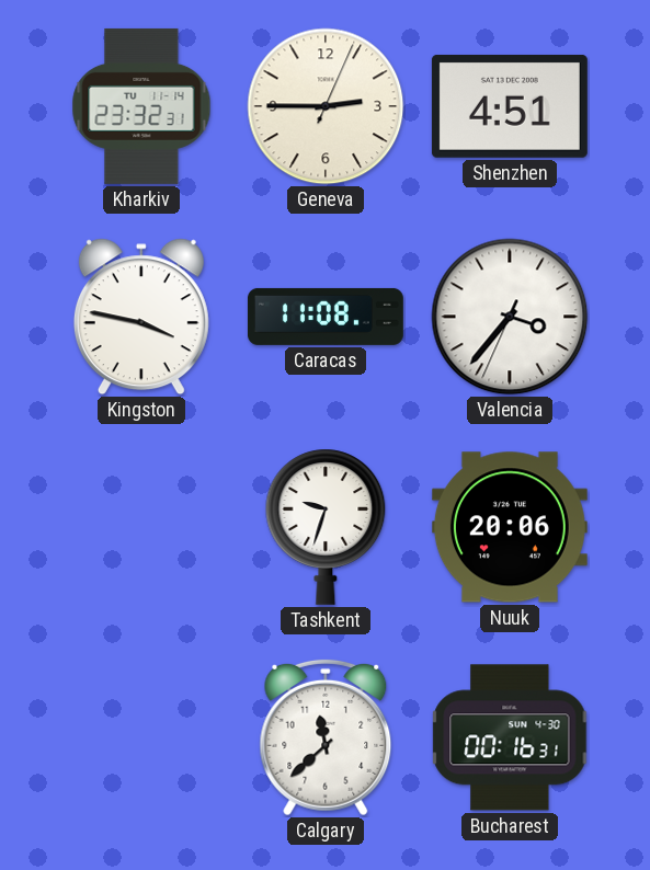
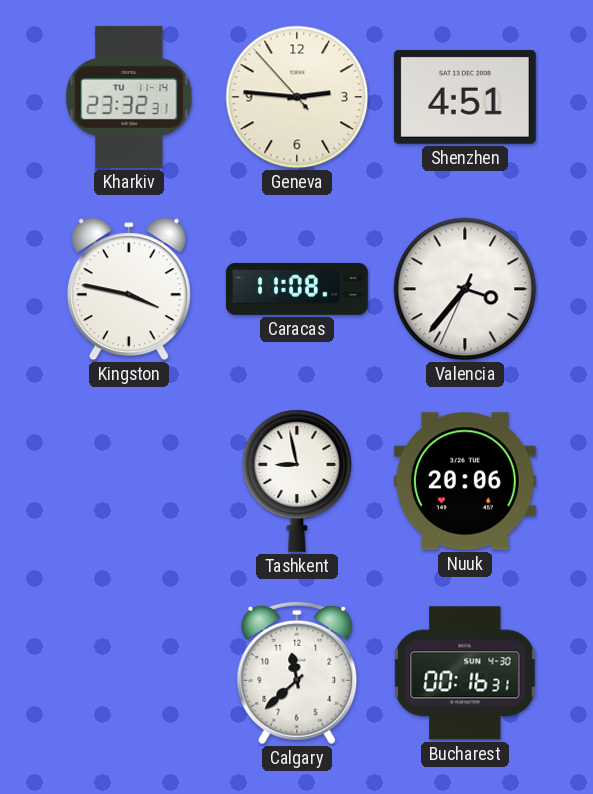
Geneva: 2:45:04 -> 2:45:53
Tashkent: 9:33 -> 8:58
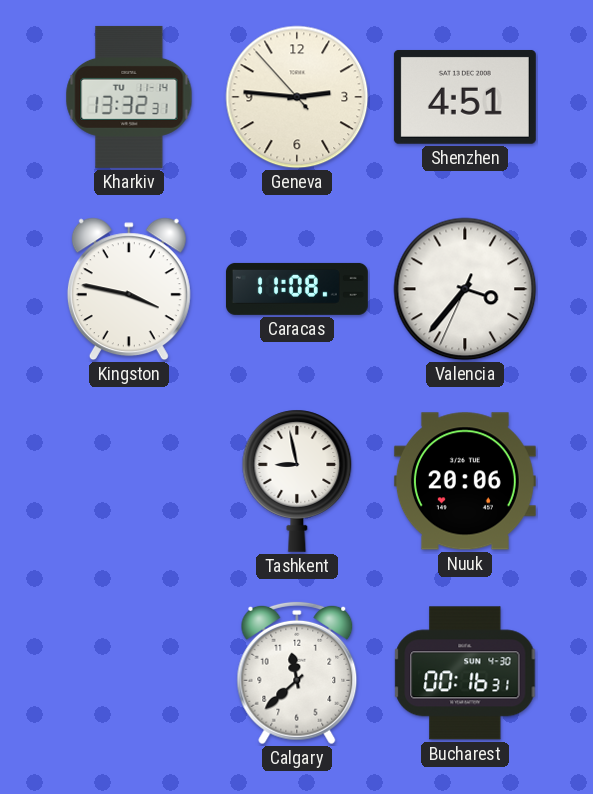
Kharkiv: 23:32 -> 13:32
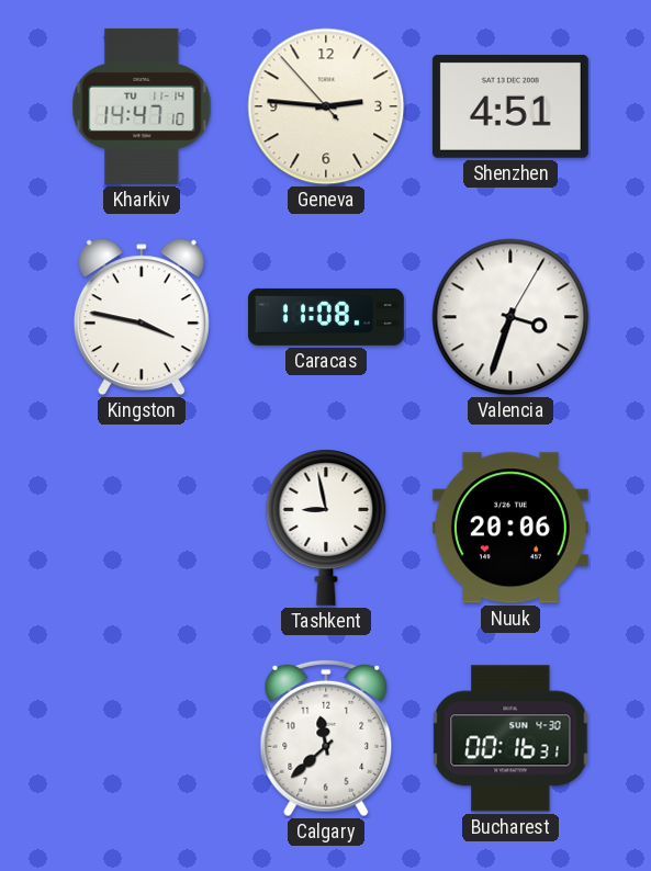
Kharkiv: 13:32 -> 14:47
Valencia: 3:36 -> 3:33
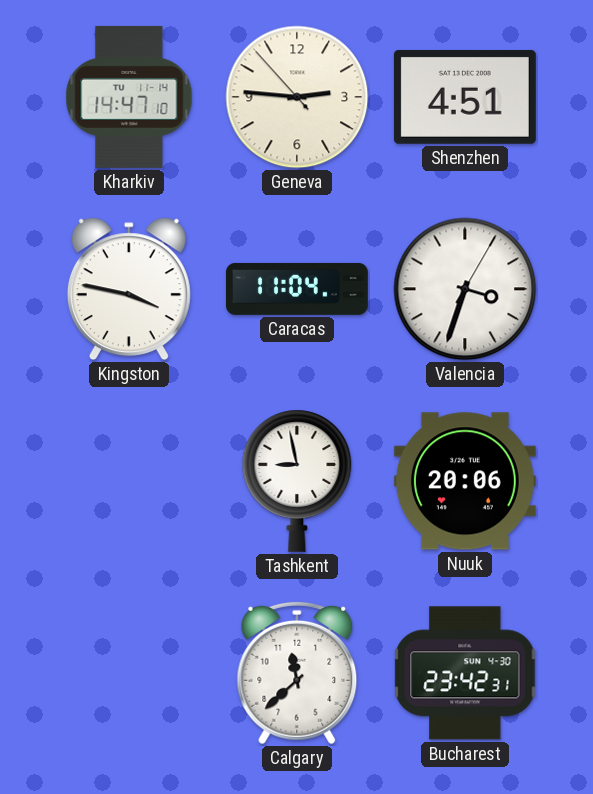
Caracas: 11:08 -> 11:04
Bucharest: 00:16 -> 23:42
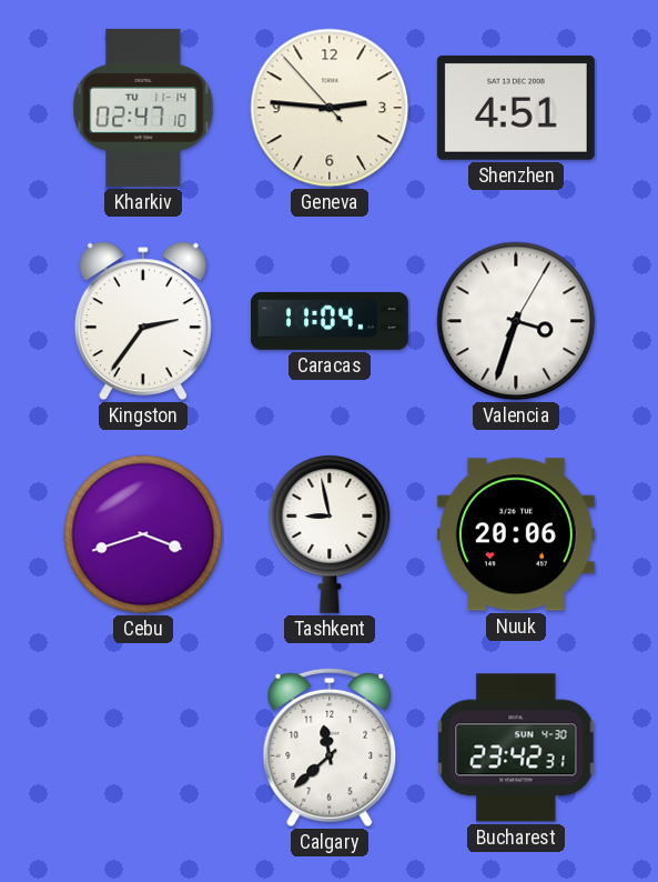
Kharkiv: 14:47 -> 02:47
Kingston: 3:47 -> 2:36
Cebu: none -> 3:42
